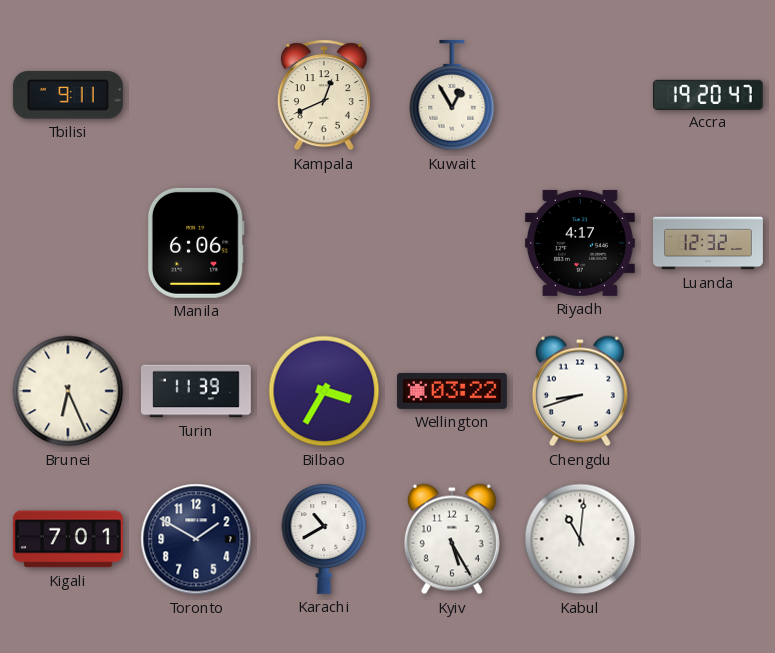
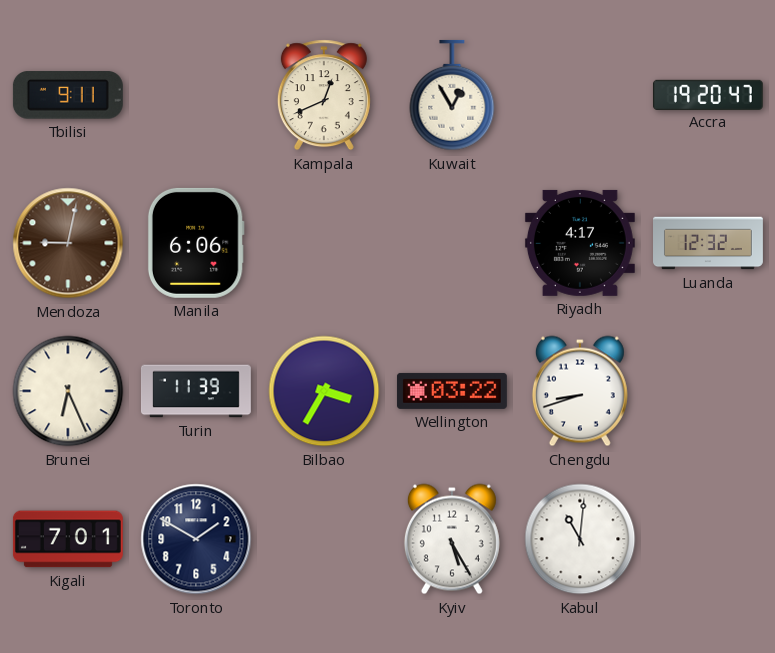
Mendoza: none -> 9:02
Karachi: 10:40 -> none
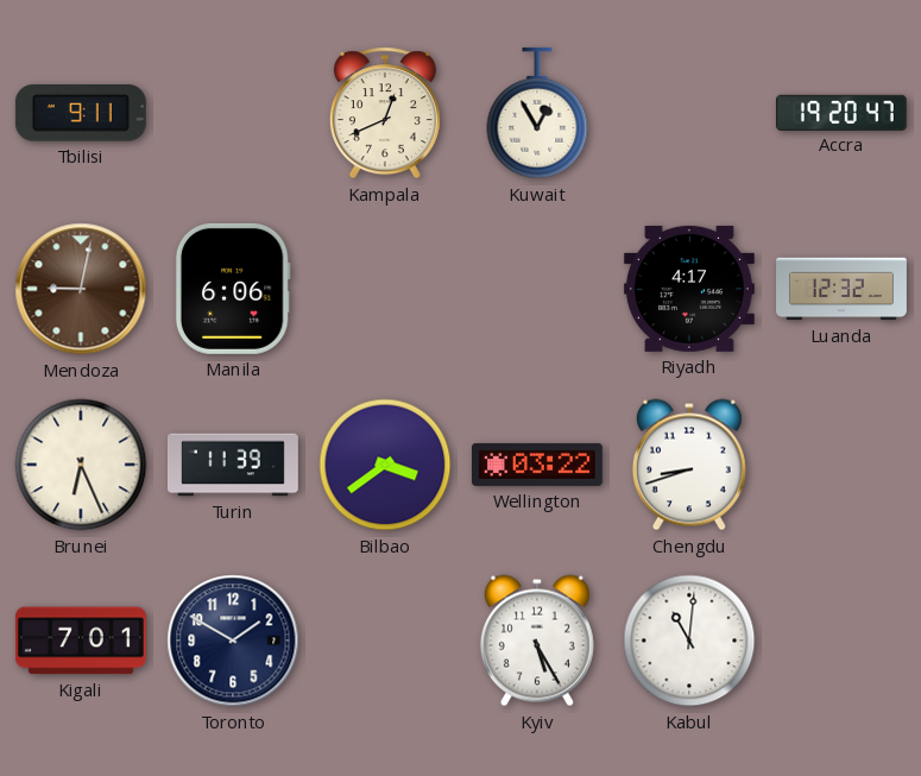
Bilbao: 3:35 -> 3:39
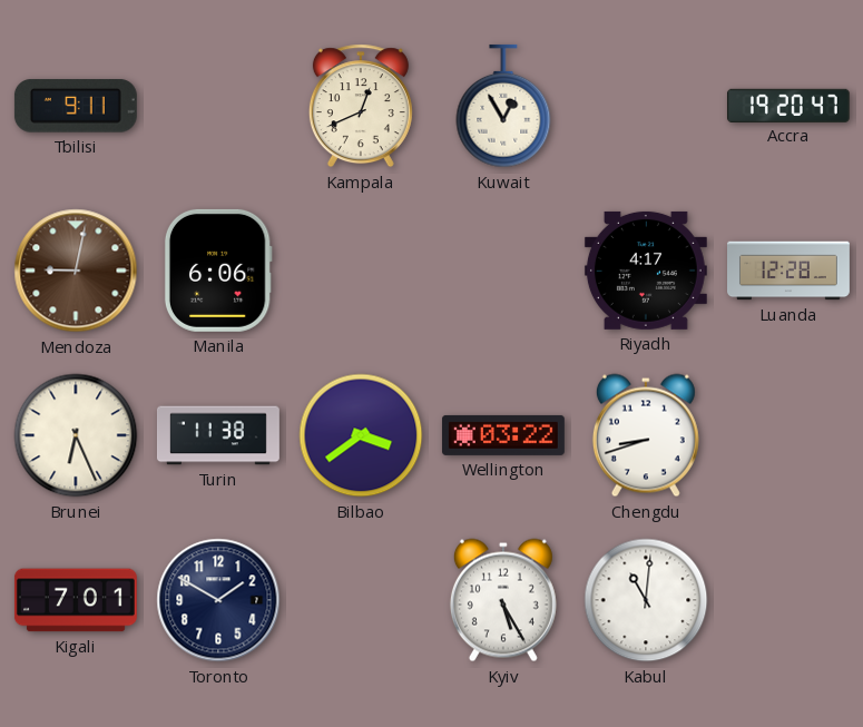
Luanda: 12:32 -> 12:28
Turin: 11:39 -> 11:38
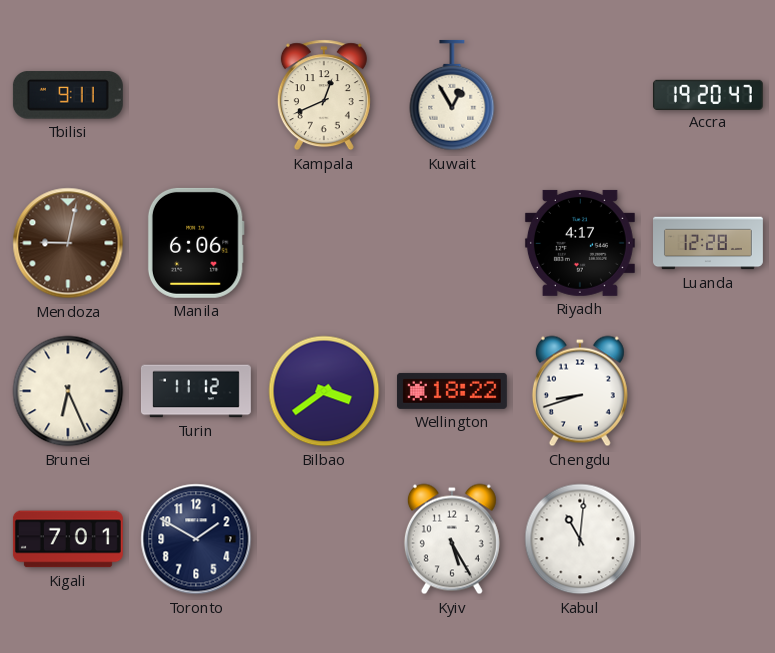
Turin: 11:38 -> 11:12
Wellington: 03:22 -> 18:22
